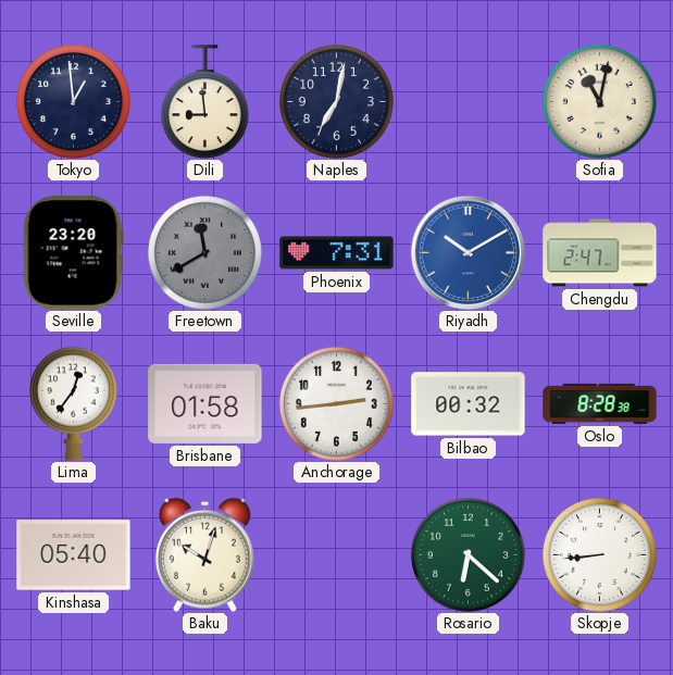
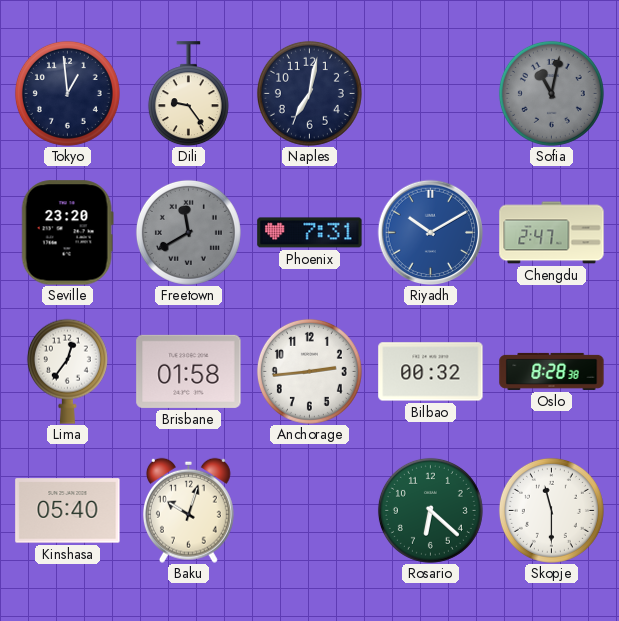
Dili: 8:59 -> 9:24
Sofia dial: cream -> grey
Skopje: 8:44 -> 11:30
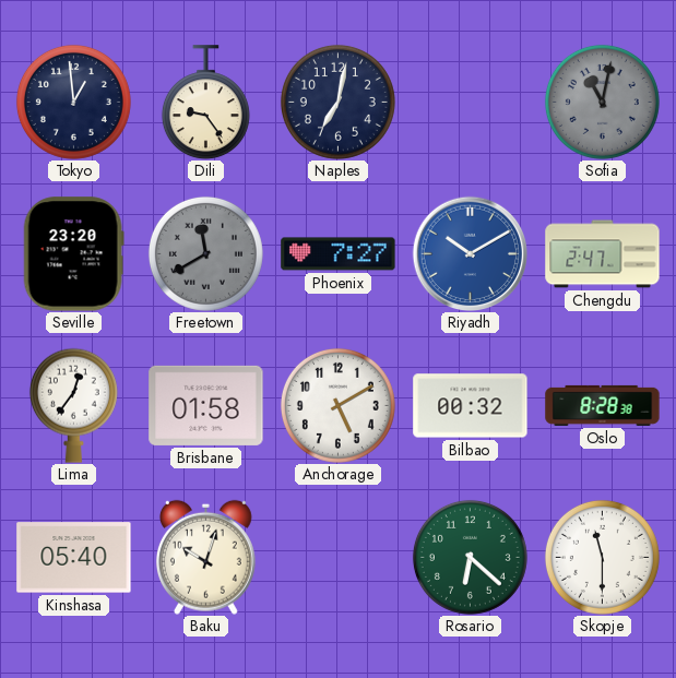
Phoenix: 7:31 -> 7:27
Anchorage: 2:44 -> 5:10
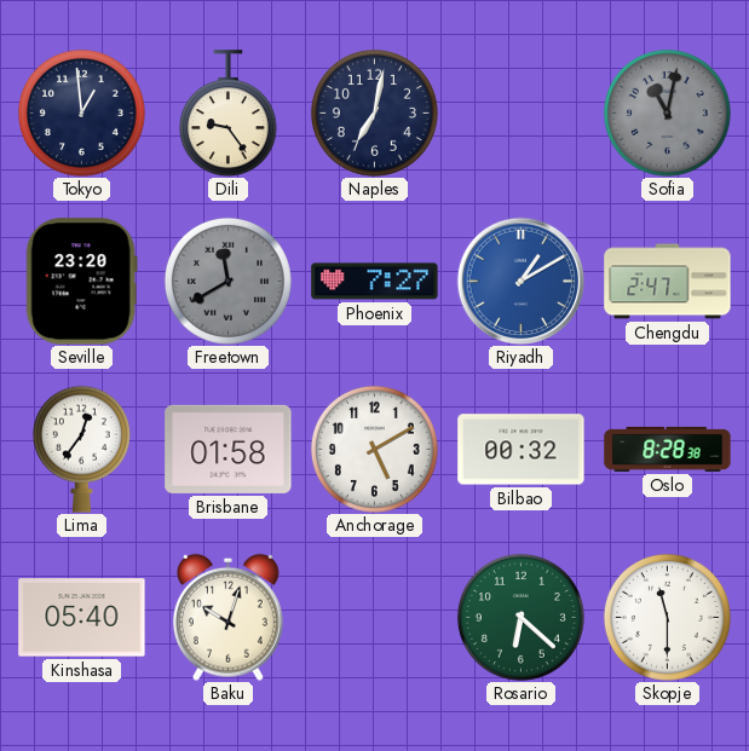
Riyadh: 10:10 -> 1:10
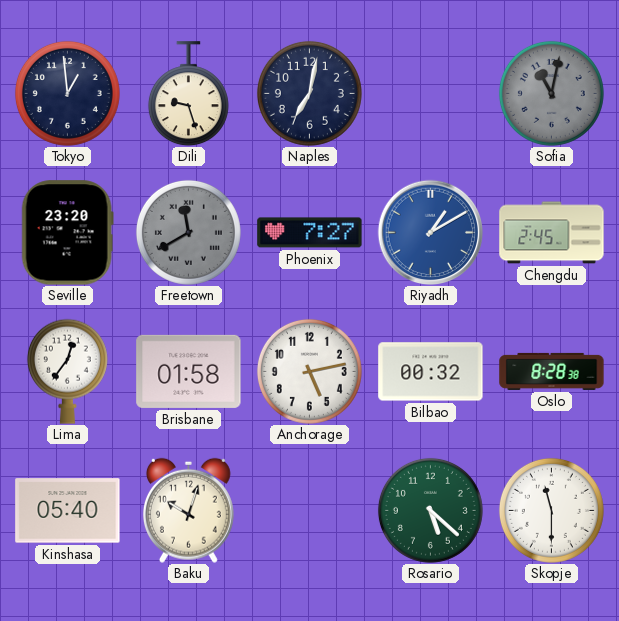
Dili: 9:24 -> 9:27
Chengdu: 2:47 -> 2:45
Anchorage: 5:10 -> 5:13
Rosario: 6:22 -> 5:22
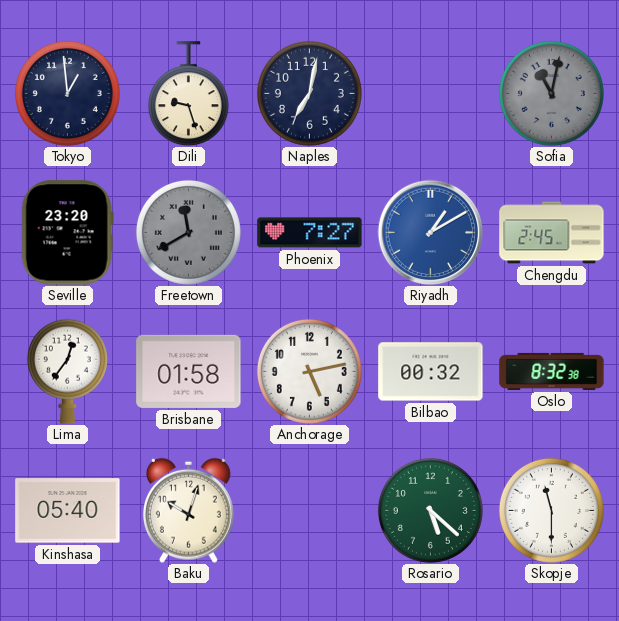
Oslo: 8:28 -> 8:32
